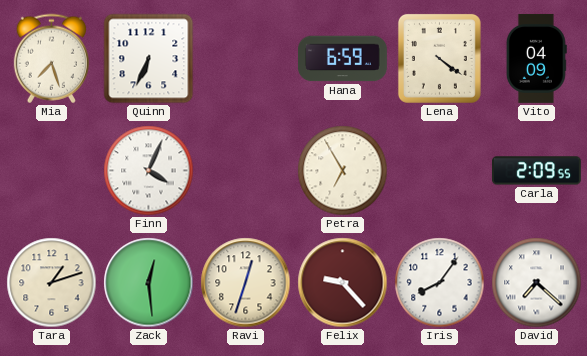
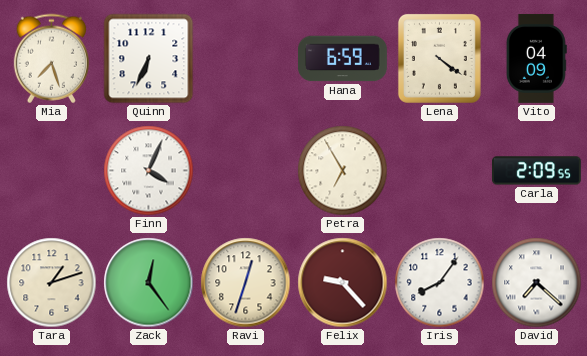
Zack: 12:29 -> 12:24
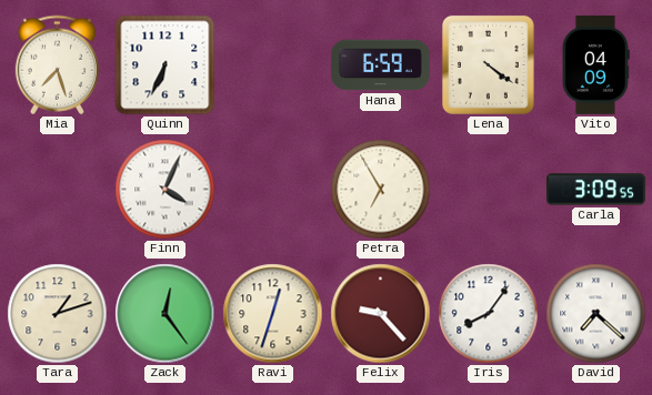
Carla: 2:09 -> 3:09
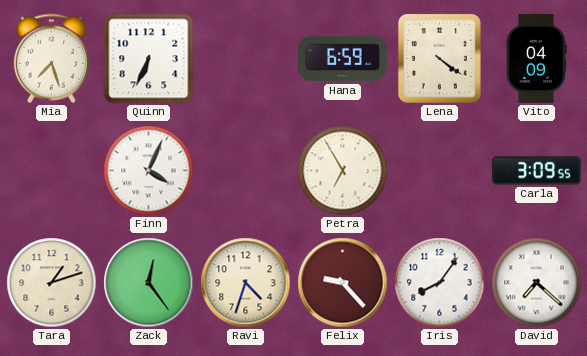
Ravi: 12:33 -> 4:33
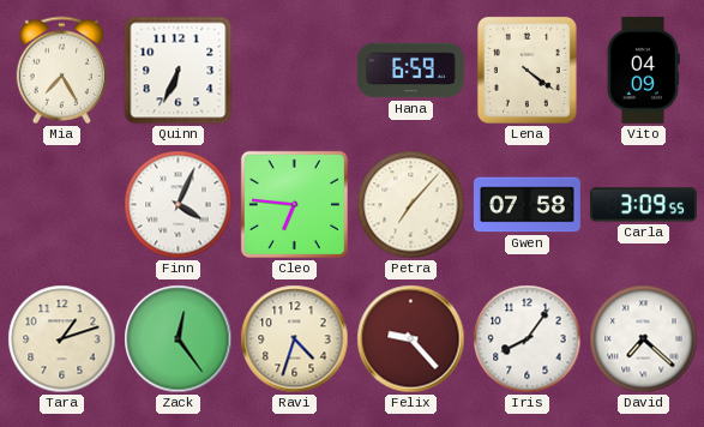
Mia: 7:27 -> 7:25
Cleo: none -> 6:46
Petra: 6:55 -> 7:07
Gwen: none -> 07:58
